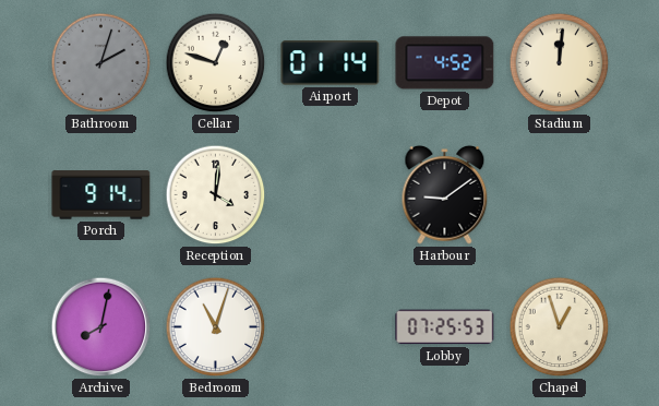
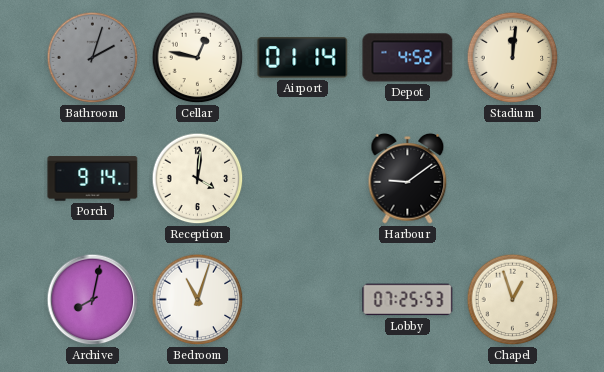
Cellar: 12:48 -> 12:47
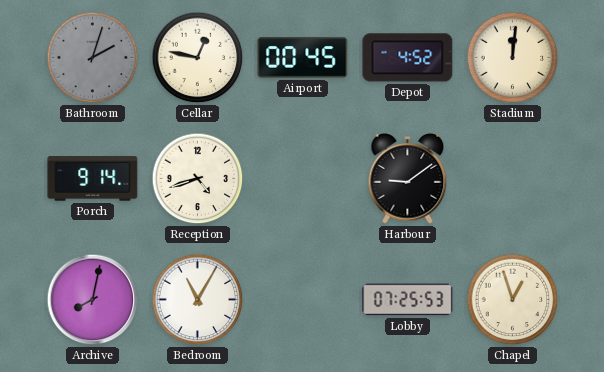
Airport: 01:14 -> 00:45
Reception: 4:01 -> 4:42
Bedroom: 11:03 -> 11:05
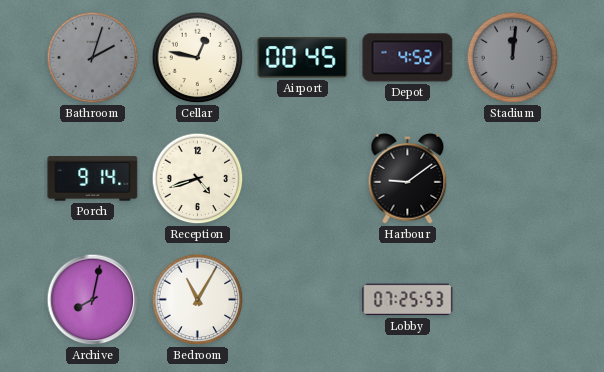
Stadium dial: cream -> grey
Chapel: 12:57 -> none
